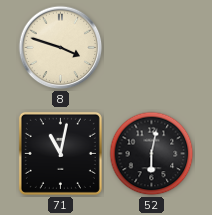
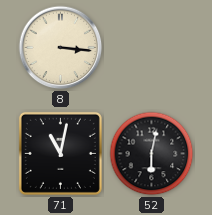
8: 3:48 -> 3:16
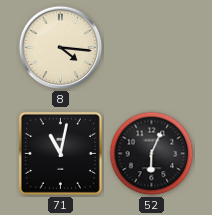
8: 3:16 -> 4:16
52: 6:02 -> 6:04
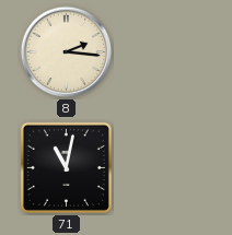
8: 4:16 -> 2:16
52: 6:04 -> none
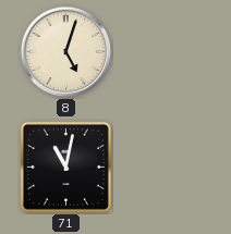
8: 2:16 -> 5:03
